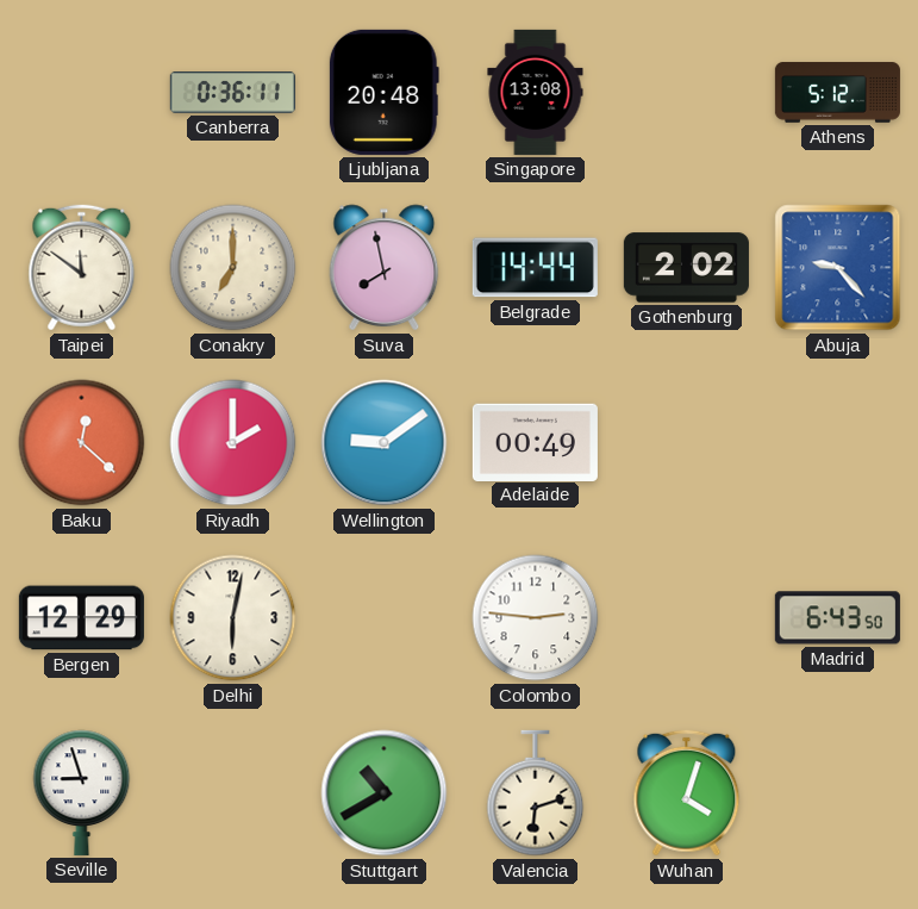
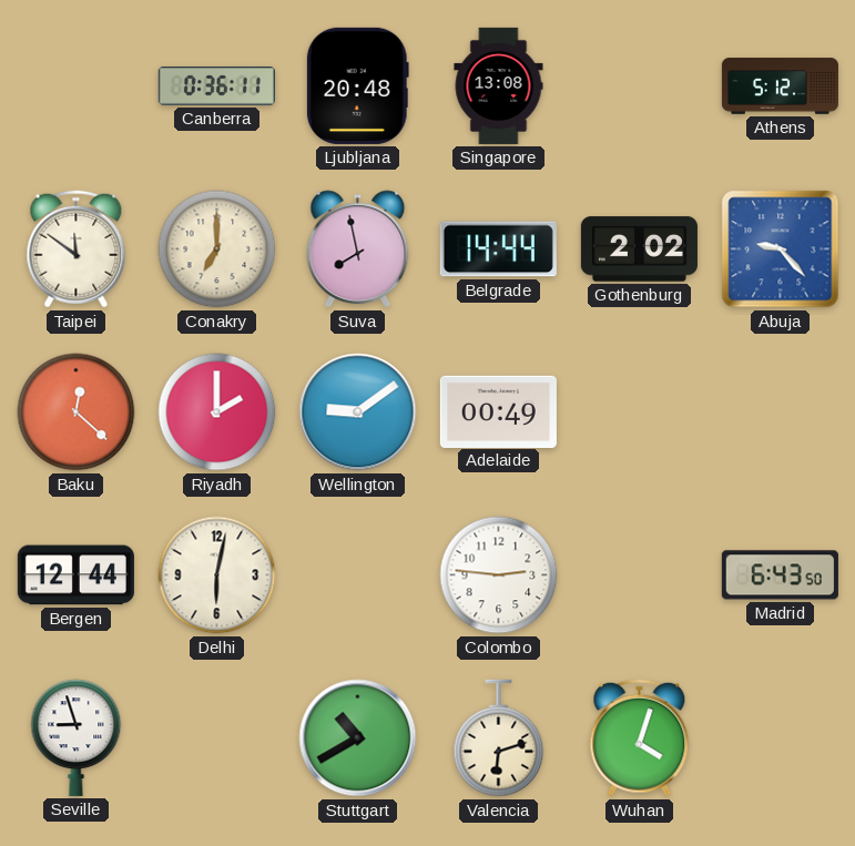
Bergen: 12:29 -> 12:44
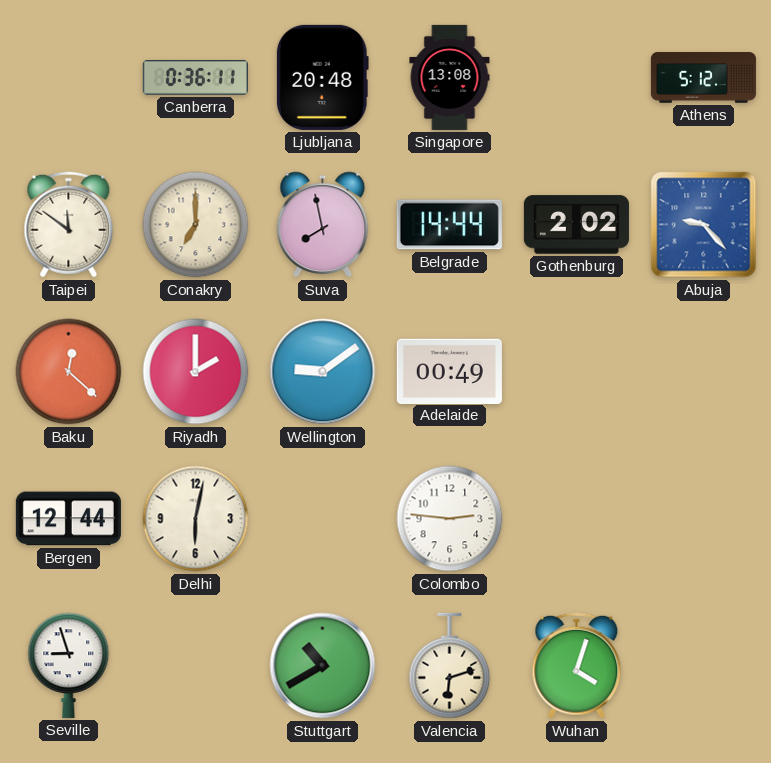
Madrid: 6:43 -> none
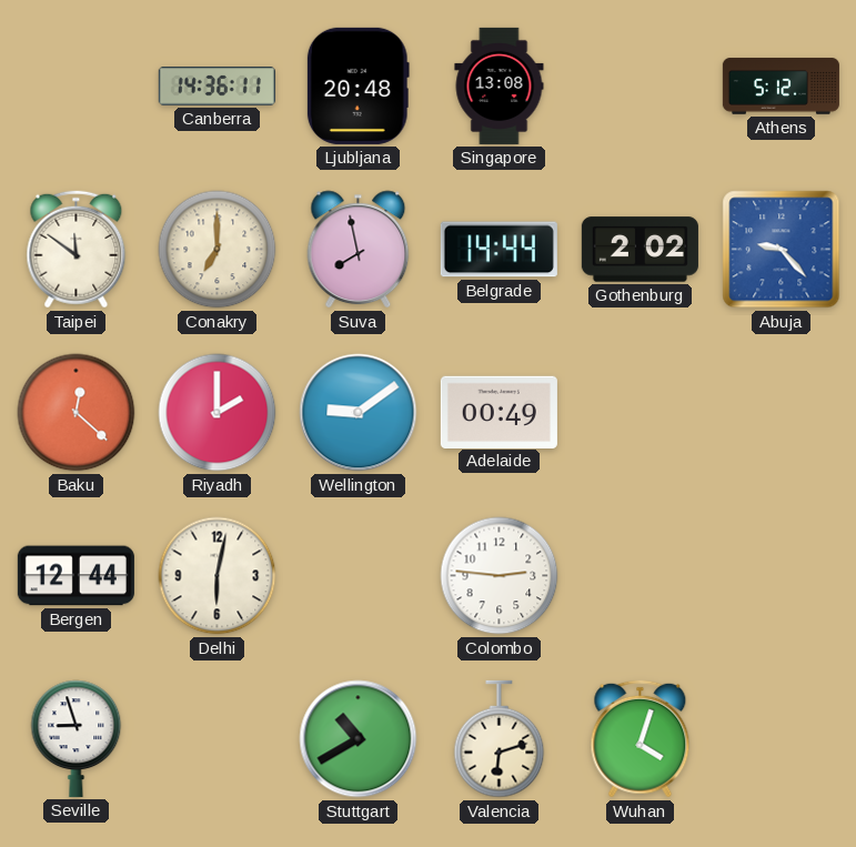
Canberra: 0:36 -> 14:36
